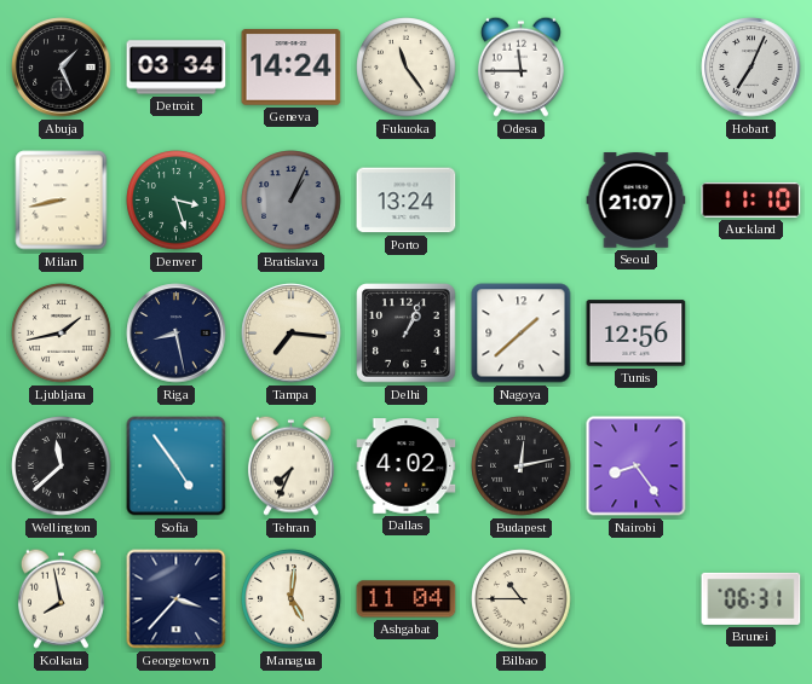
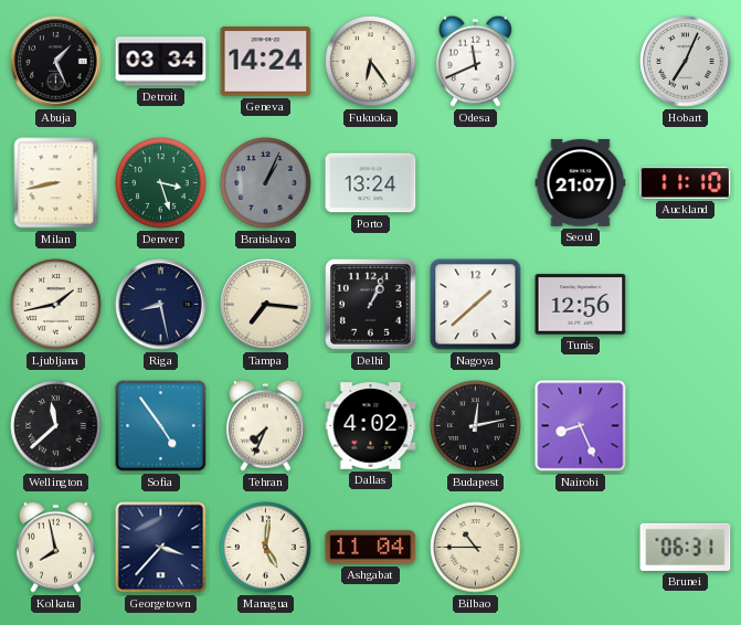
Fukuoka: 11:24 -> 6:24
Odesa: 11:45 -> 11:41
Nairobi: 8:24 -> 8:26
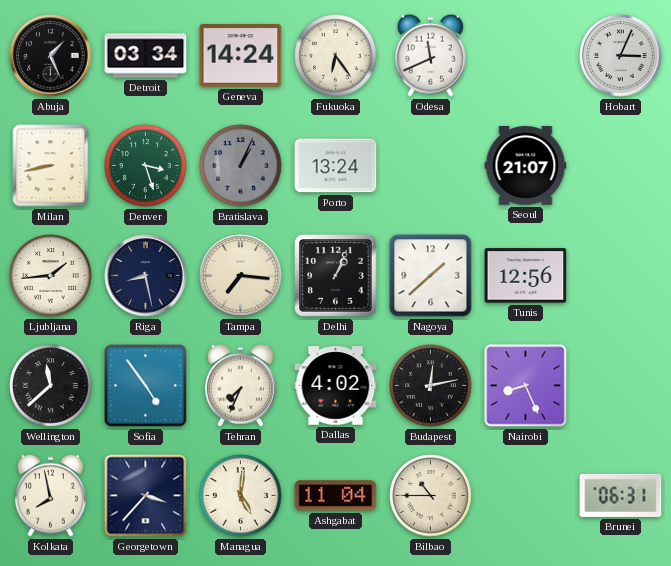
Hobart: 7:04 -> 3:04
Auckland: 11:10 -> none
Ljubljana: 1:43 -> 1:44
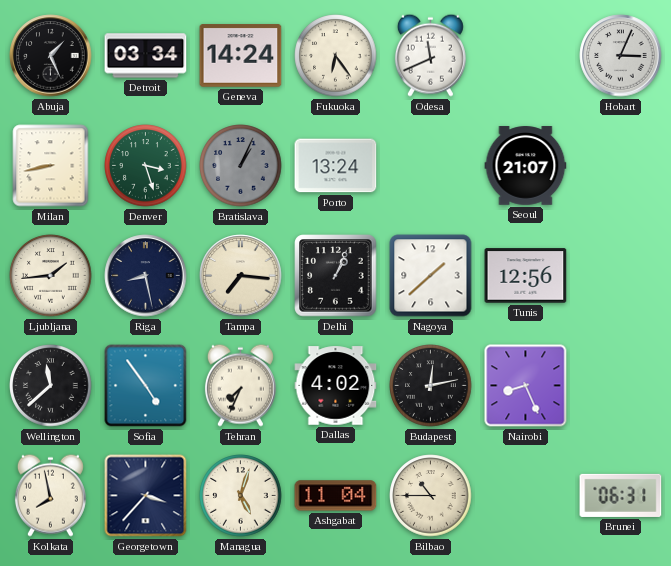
Managua: 5:01 -> 5:03
